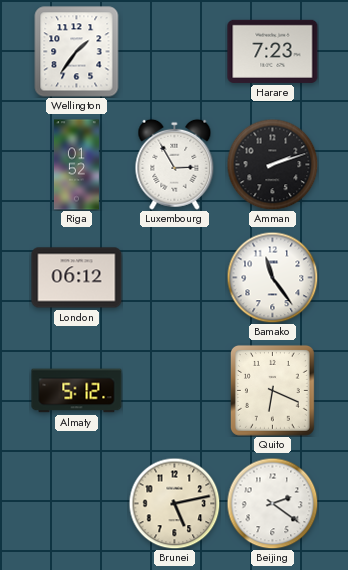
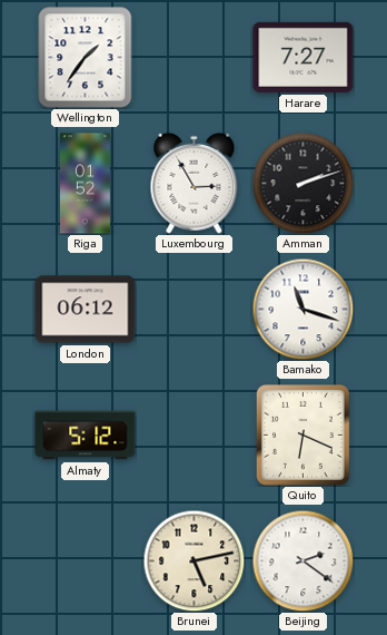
Harare: 7:23 -> 7:27
Bamako: 11:24 -> 11:18
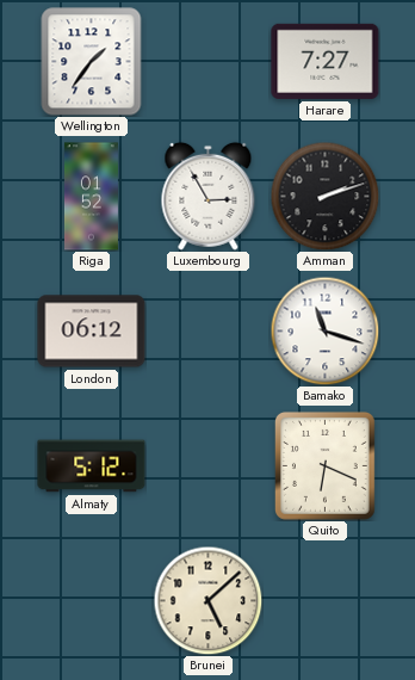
Brunei: 5:13 -> 5:08
Beijing: 2:21 -> none
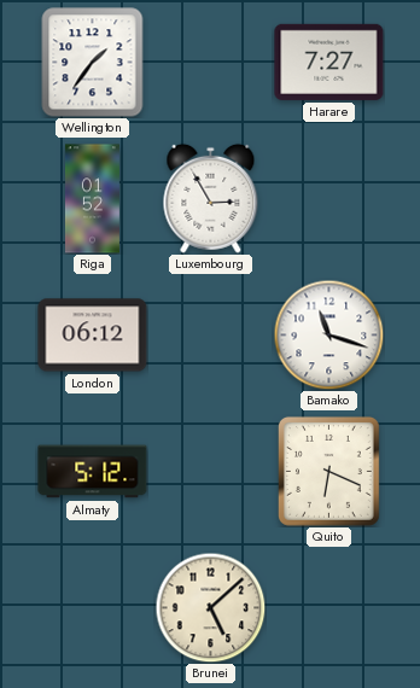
Amman: 2:12 -> none
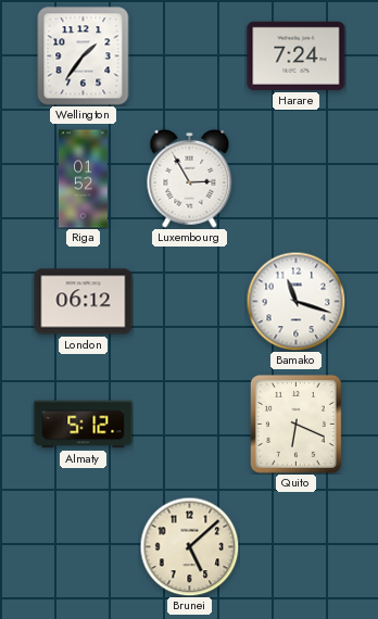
Harare: 7:27 -> 7:24
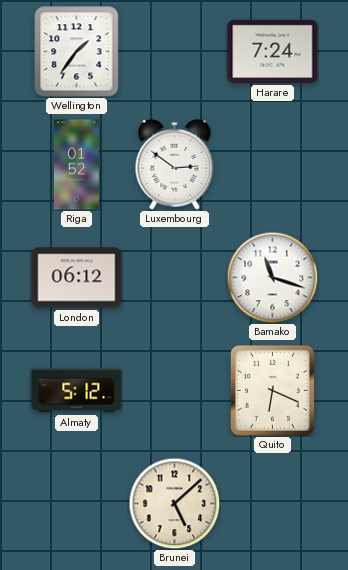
Luxembourg: 2:55 -> 2:51
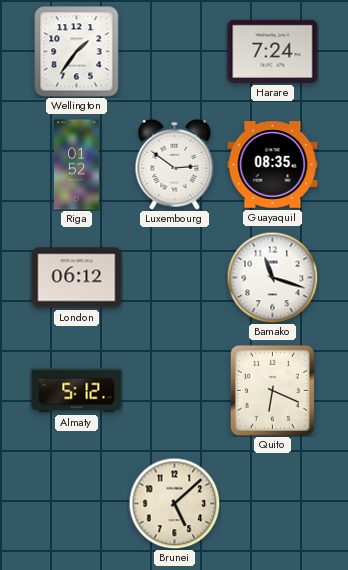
Guayaquil: none -> 08:35
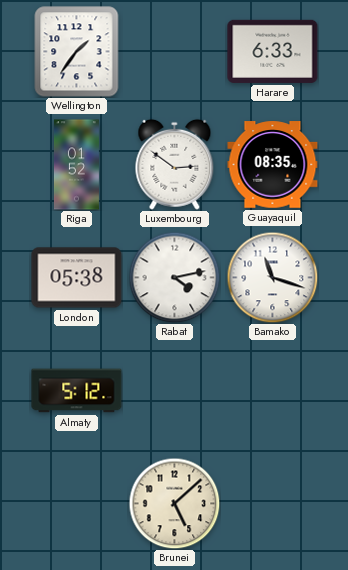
Harare: 7:24 -> 6:33
London: 06:12 -> 05:38
Rabat: none -> 4:13
Quito: 6:19 -> none
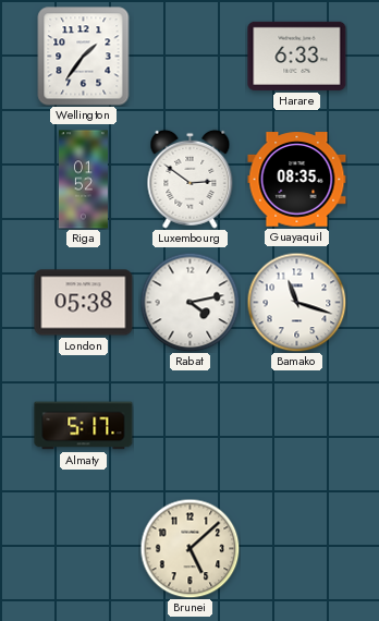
Almaty: 5:12 -> 5:17
